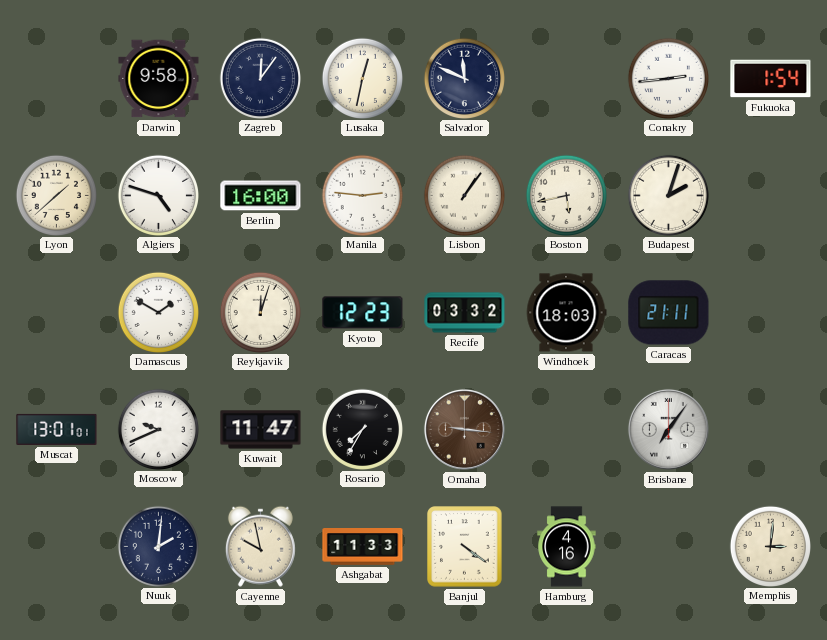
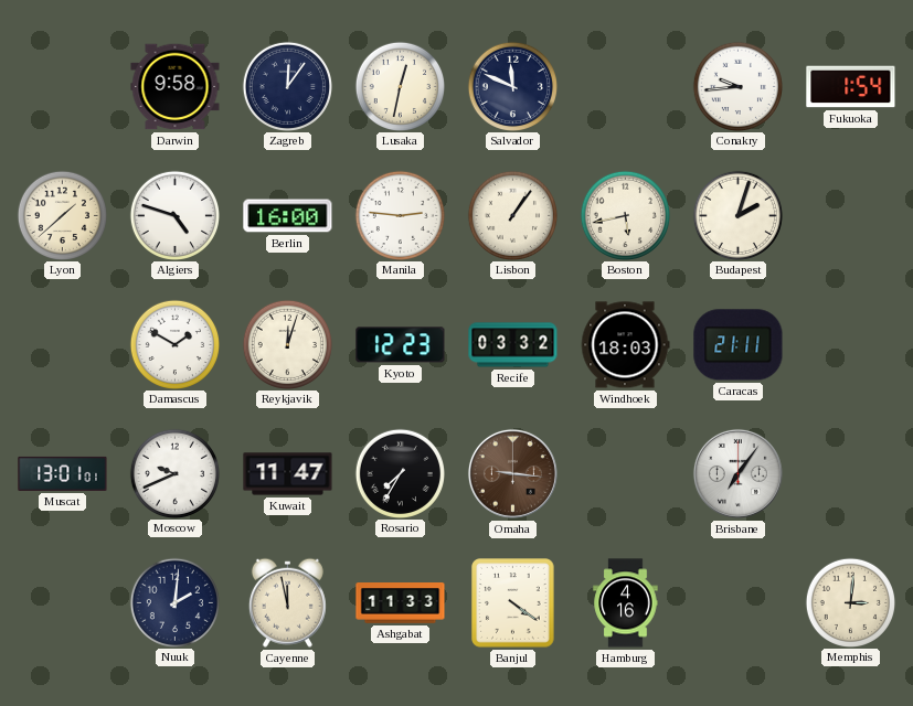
Conakry: 2:44 -> 9:44
Cayenne: 9:58 -> 11:58
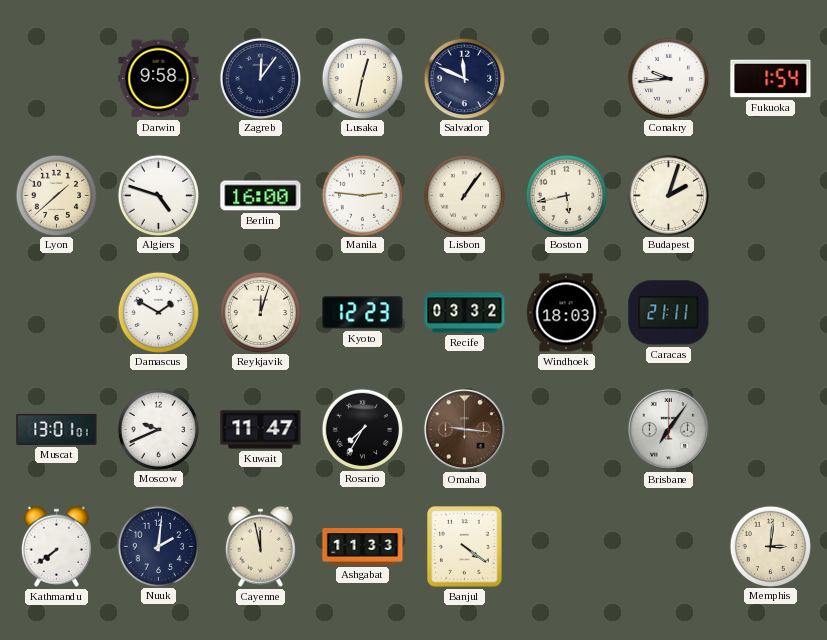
Kathmandu: none -> 7:39
Hamburg: 4:16 -> none
